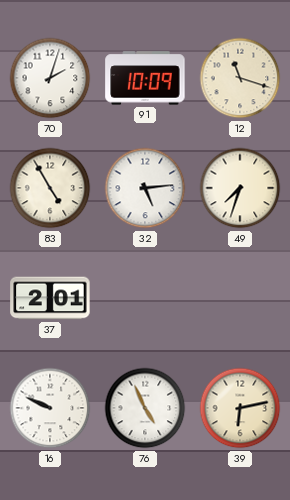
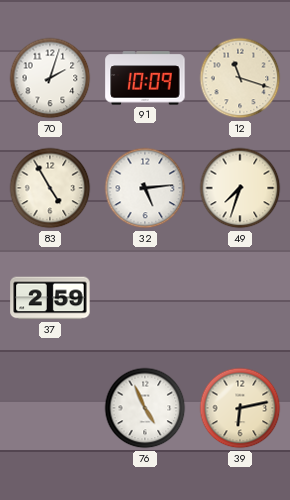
37: 2:01 -> 2:59
16: 9:49 -> none
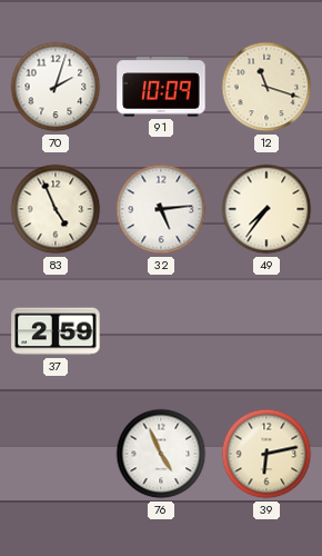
83: 4:55 -> 4:56
49: 7:33 -> 7:36
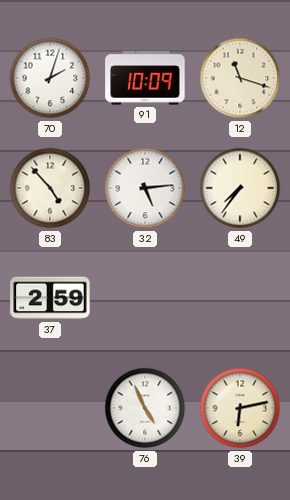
83: 4:56 -> 4:53
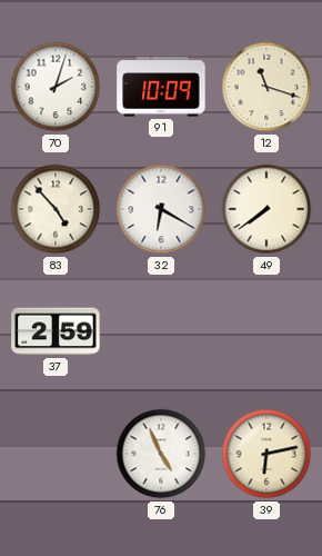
32: 5:14 -> 6:20
49: 7:36 -> 7:39
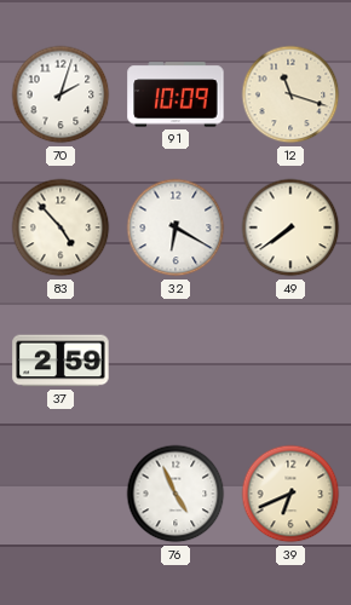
39: 6:13 -> 6:41
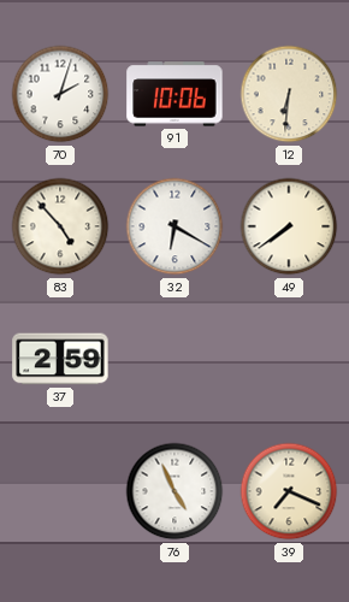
91: 10:09 -> 10:06
12: 11:18 -> 6:31
39: 6:41 -> 7:19
